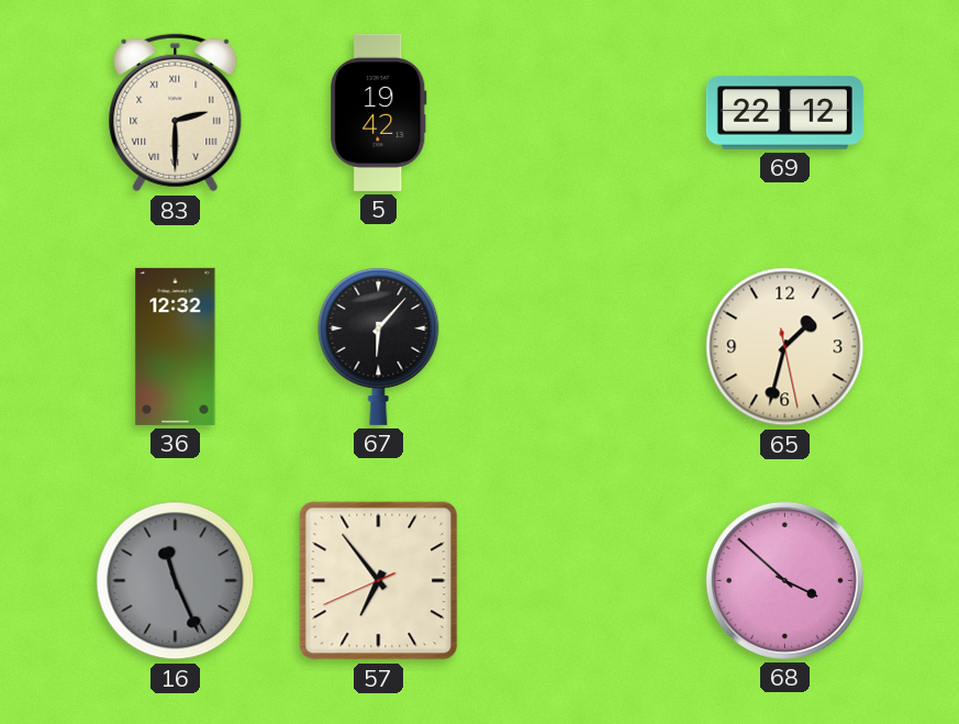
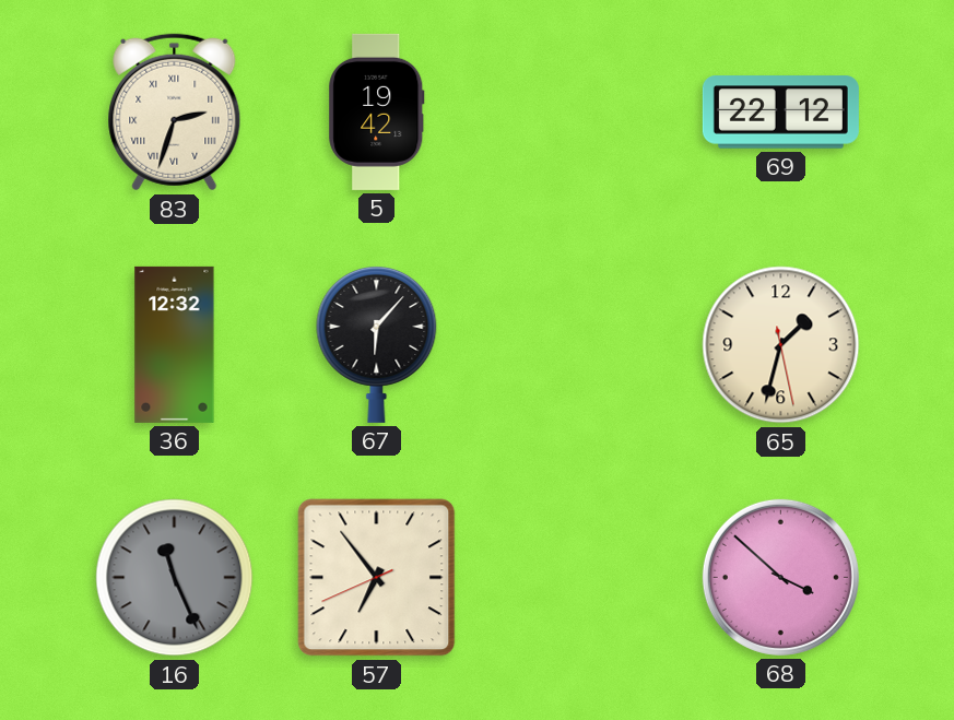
83: 2:30 -> 2:33
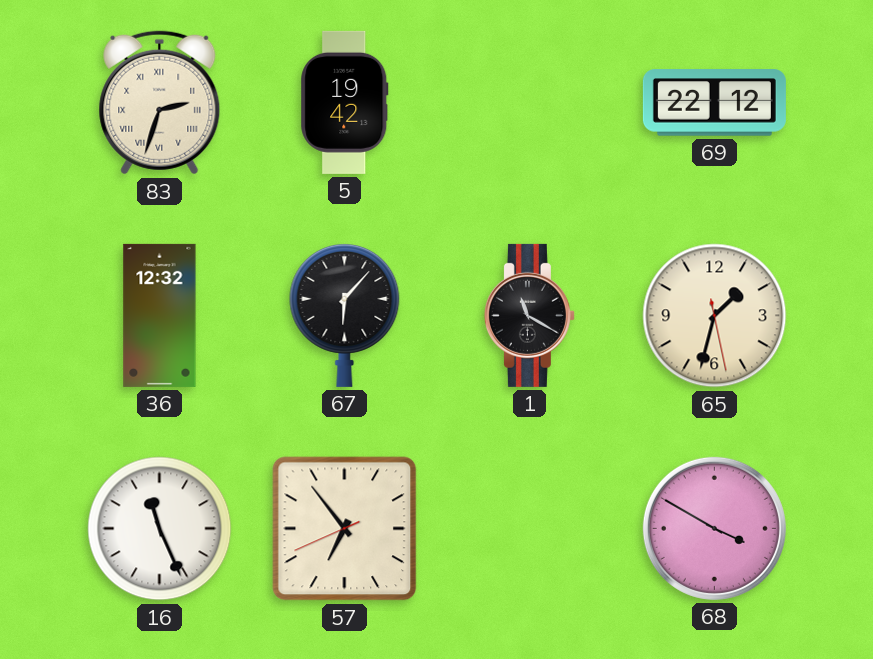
1: none -> 11:20
16 dial: grey -> white
68: 3:52 -> 3:50
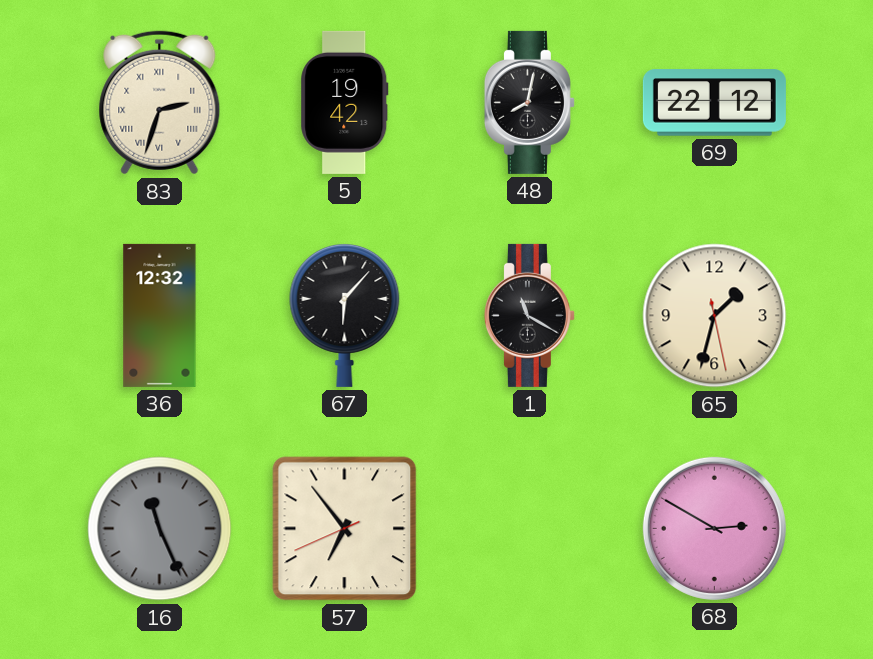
48: none -> 8:02
16 dial: white -> grey
68: 3:50 -> 2:50
